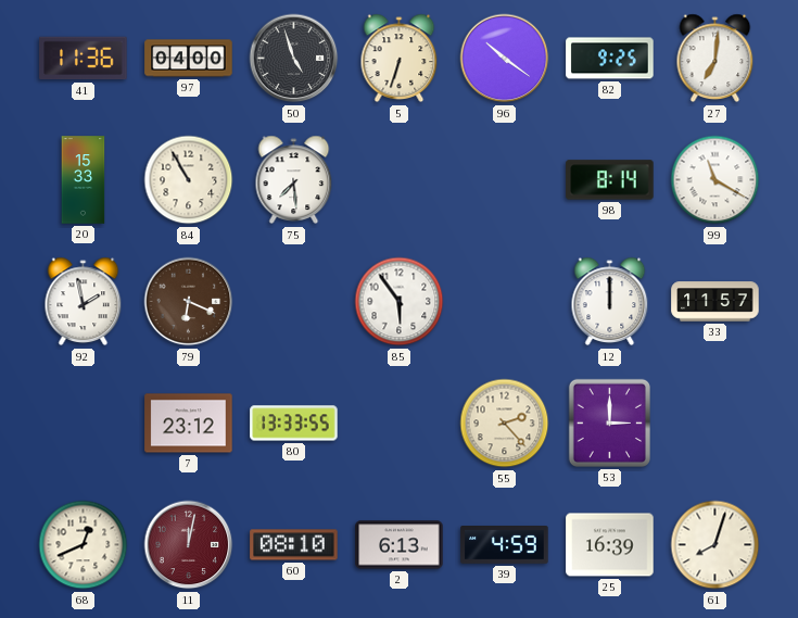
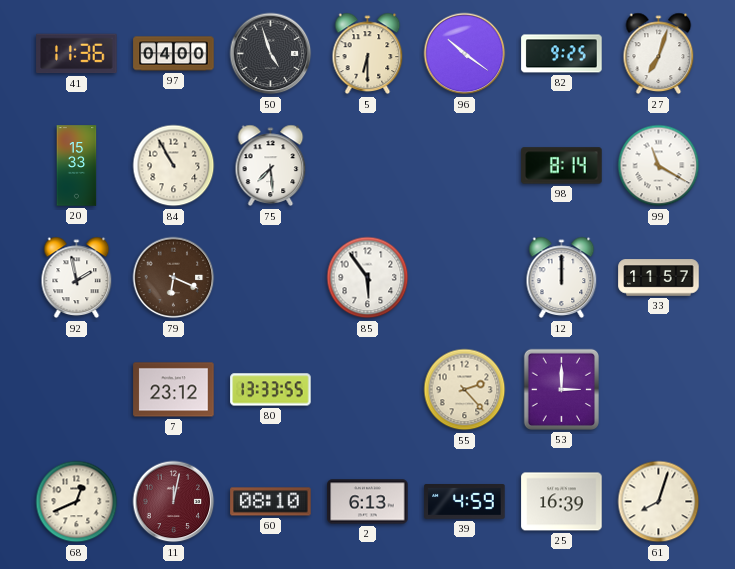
5: 6:33 -> 6:30
27: 7:01 -> 7:03
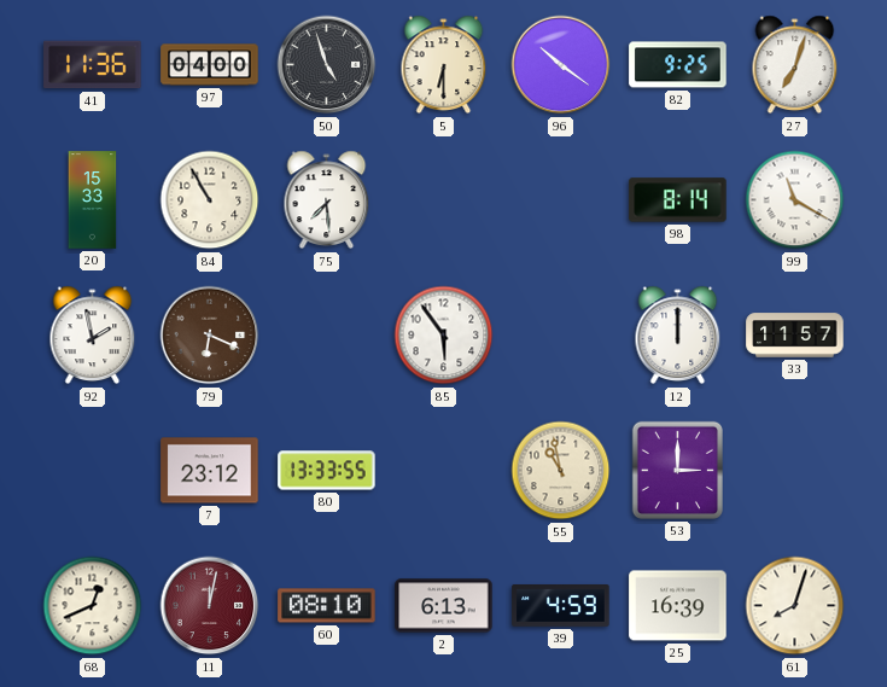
55: 2:23 -> 10:58
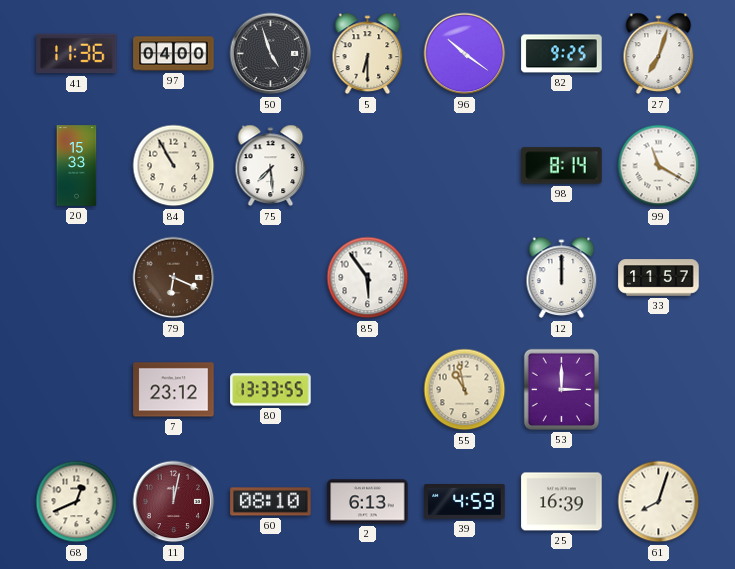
92: 1:58 -> none
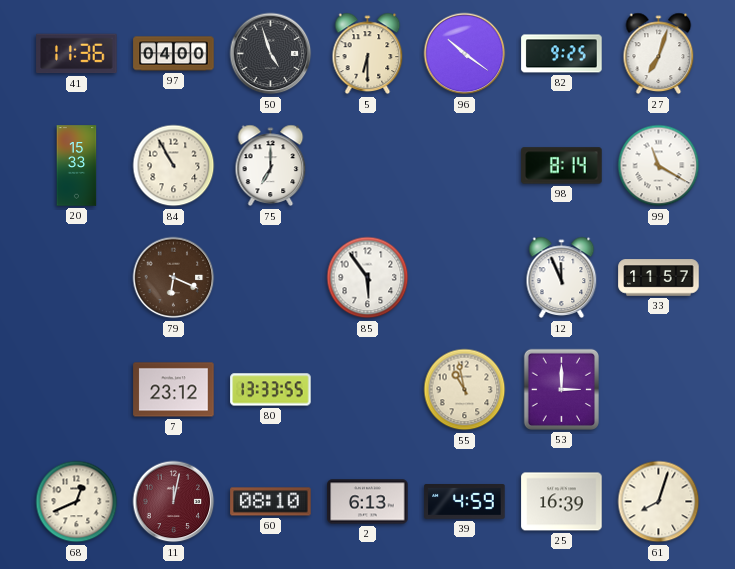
75: 7:29 -> 7:00
12: 12:00 -> 11:56
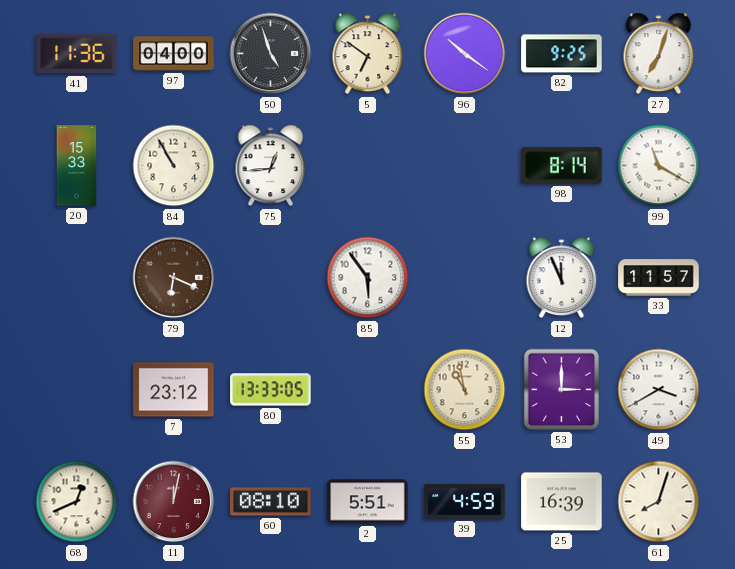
5: 6:30 -> 6:51
75: 7:00 -> 12:44
80: 13:33:55 -> 13:33:05
49: none -> 3:40
2: 6:13 -> 5:51
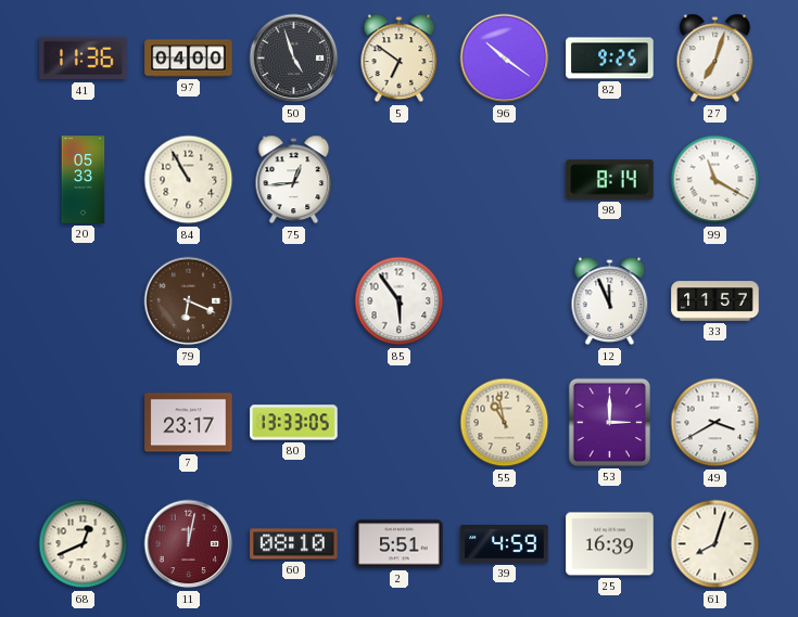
20: 15:33 -> 05:33
7: 23:12 -> 23:17
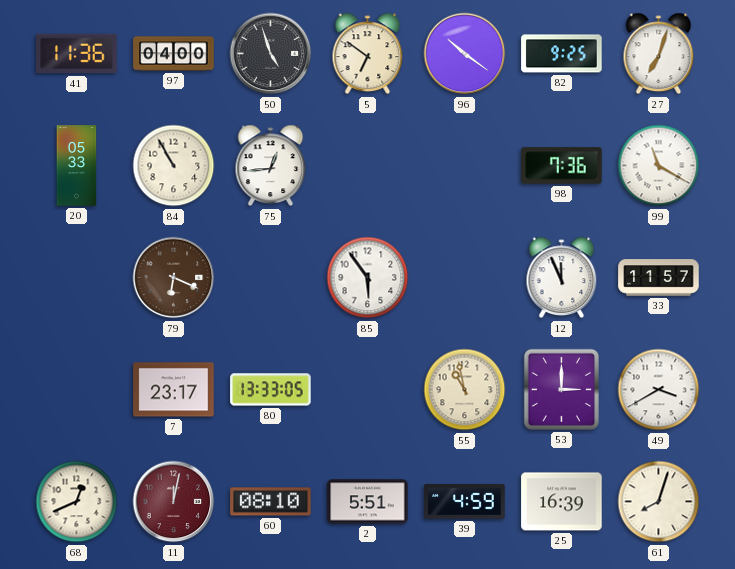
98: 8:14 -> 7:36
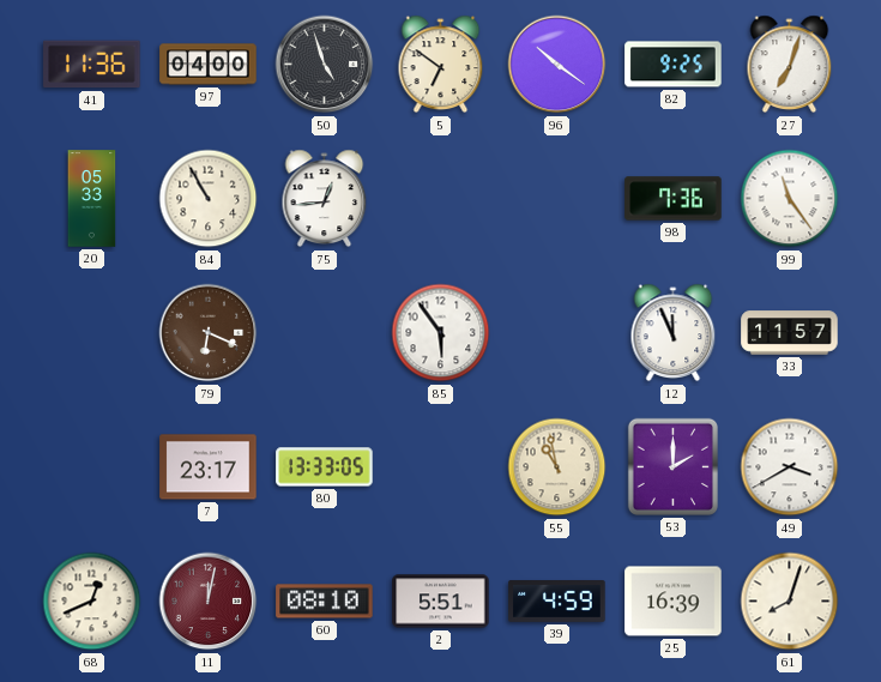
99: 11:20 -> 11:24
53: 3:00 -> 2:00
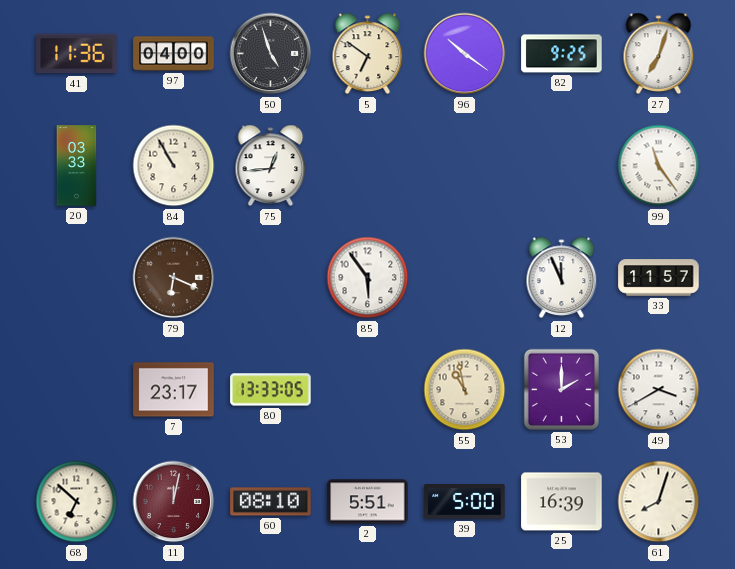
20: 05:33 -> 03:33
98: 7:36 -> none
68: 12:41 -> 6:52
39: 4:59 -> 5:00
